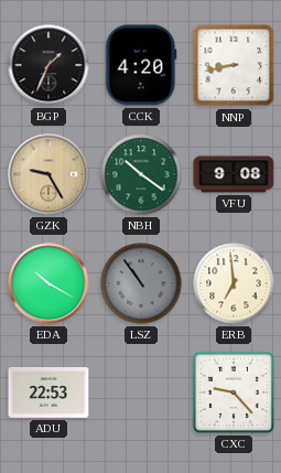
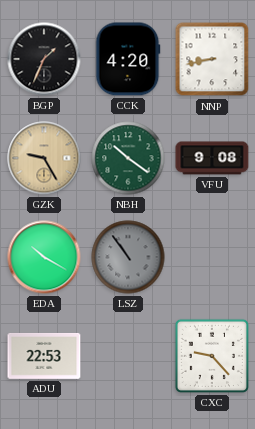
ERB: 6:59 -> none
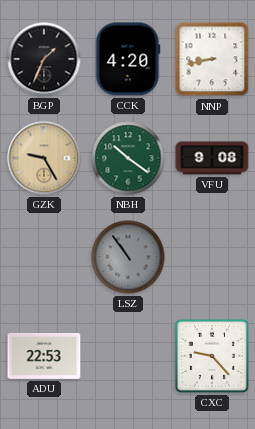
EDA: 10:20 -> none
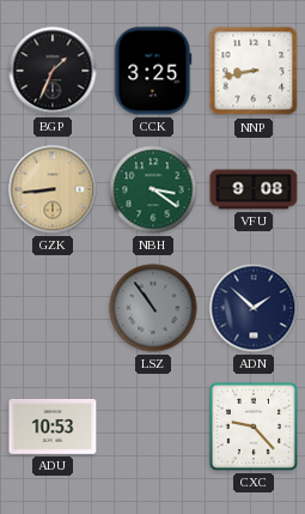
CCK: 4:20 -> 3:25
GZK: 9:25 -> 8:44
NBH: 10:21 -> 3:21
ADN: none -> 1:52
ADU: 22:53 -> 10:53
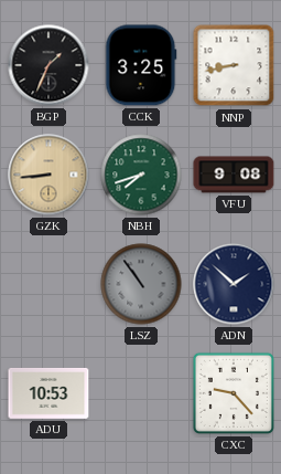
NBH: 3:21 -> 7:42
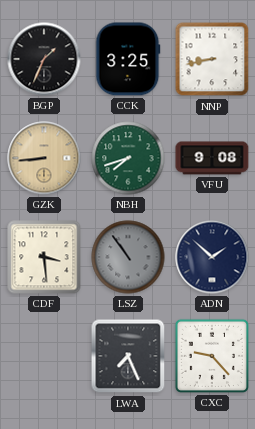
CDF: none -> 3:29
ADU: 10:53 -> none
LWA: none -> 7:26
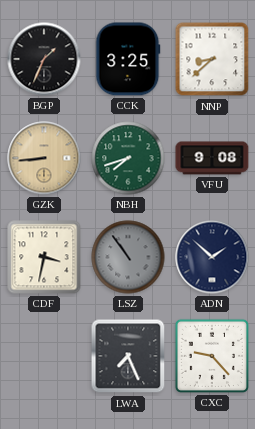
NNP: 8:43 -> 8:38
CDF: 3:29 -> 3:32
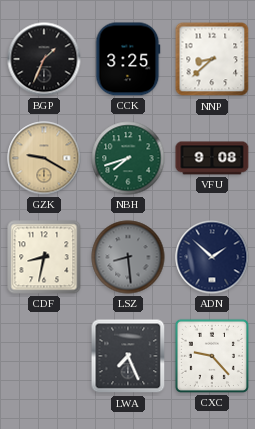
GZK: 8:44 -> 9:20
CDF: 3:32 -> 8:32
LSZ: 10:54 -> 8:29
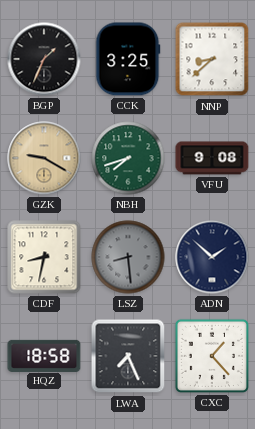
HQZ: none -> 18:58
CXC: 9:23 -> 1:23
